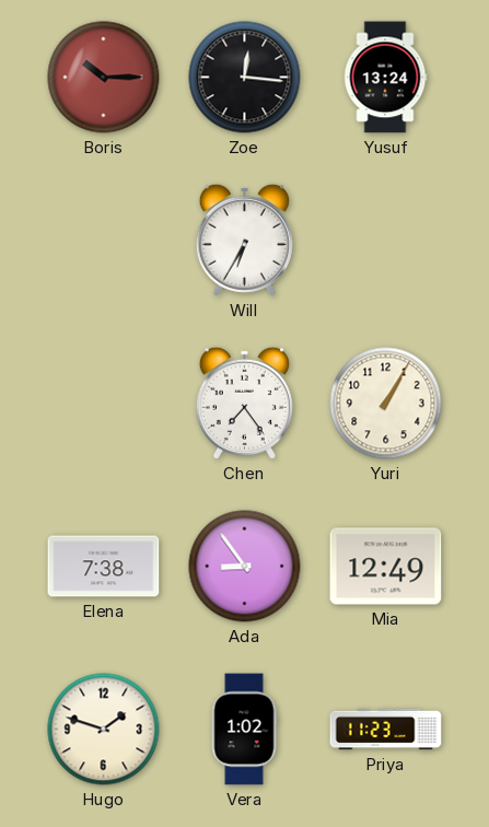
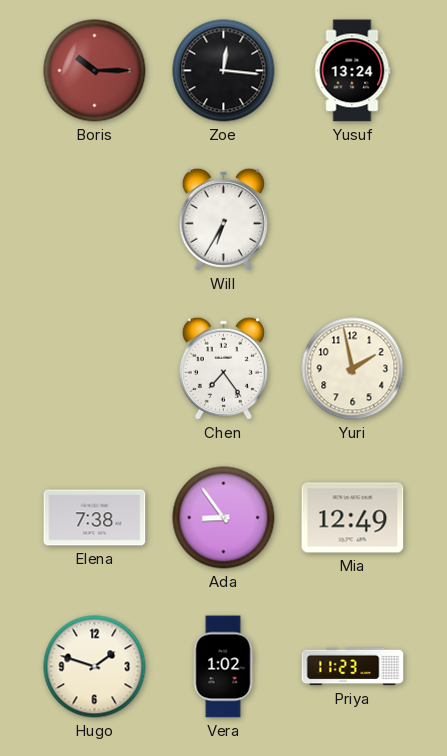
Yuri: 1:05 -> 1:58
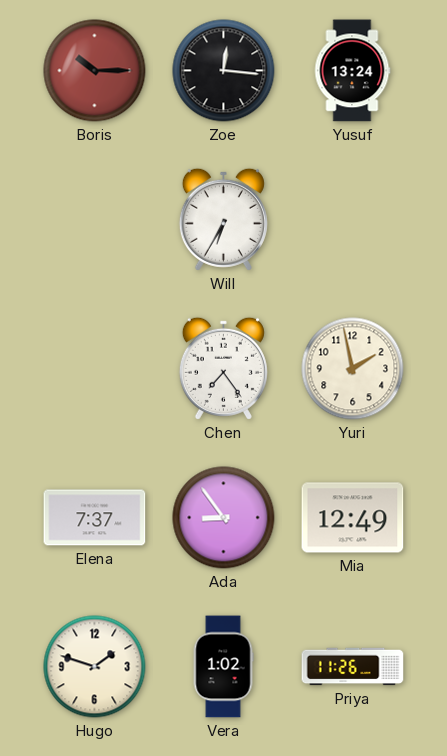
Elena: 7:38 -> 7:37
Priya: 11:23 -> 11:26
